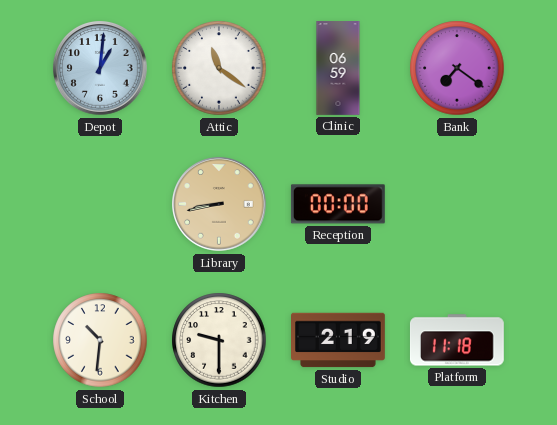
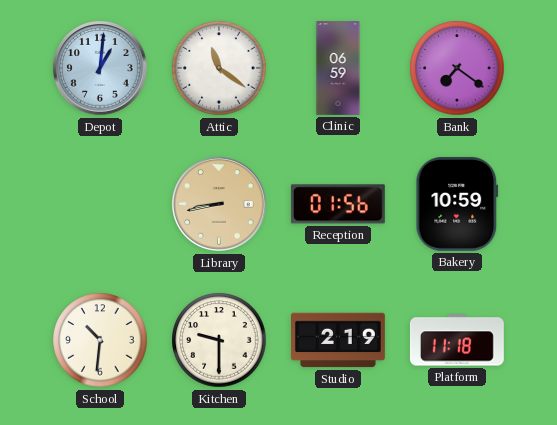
Reception: 00:00 -> 01:56
Bakery: none -> 10:59
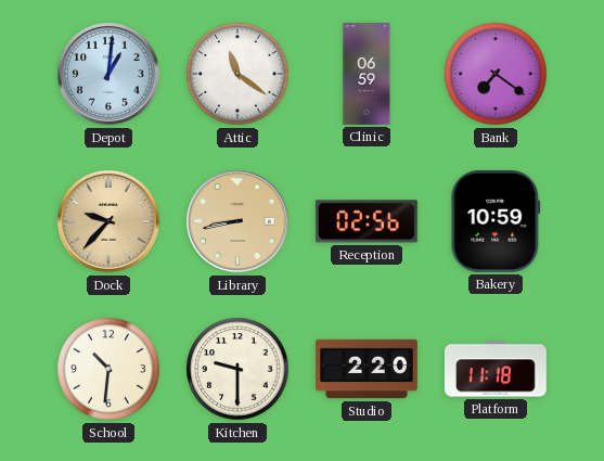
Dock: none -> 9:37
Reception: 01:56 -> 02:56
Studio: 2:19 -> 2:20
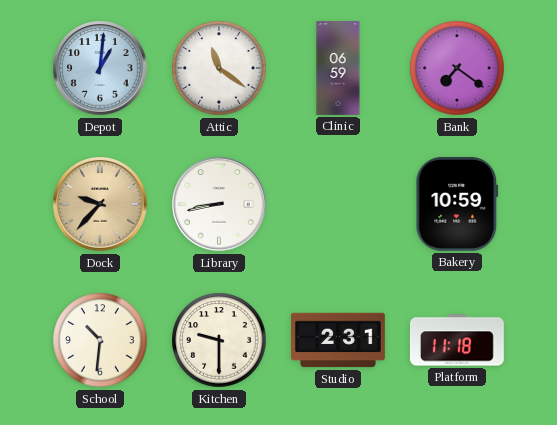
Library dial: champagne -> white
Reception: 02:56 -> none
Studio: 2:20 -> 2:31
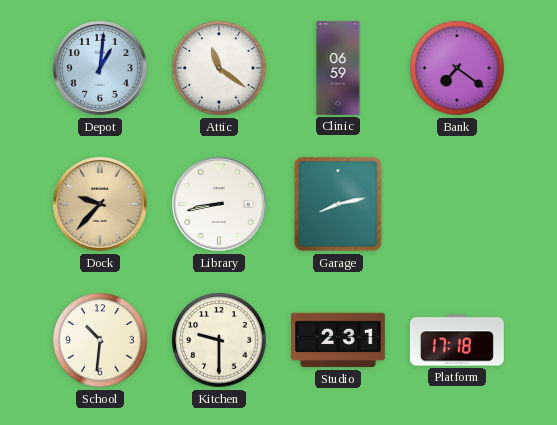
Garage: none -> 8:13
Bakery: 10:59 -> none
Platform: 11:18 -> 17:18
